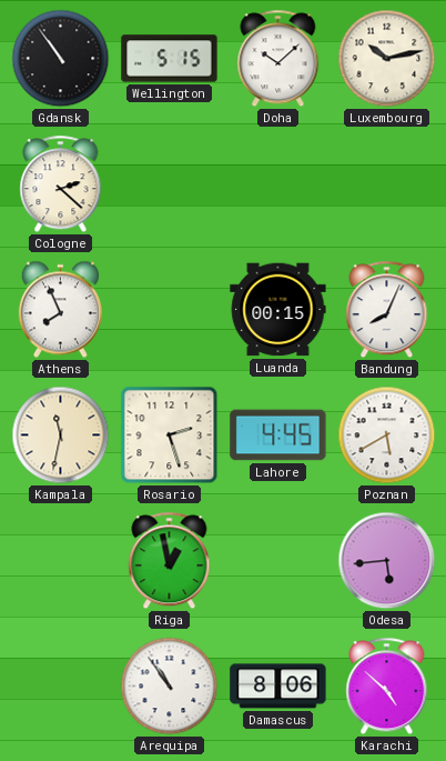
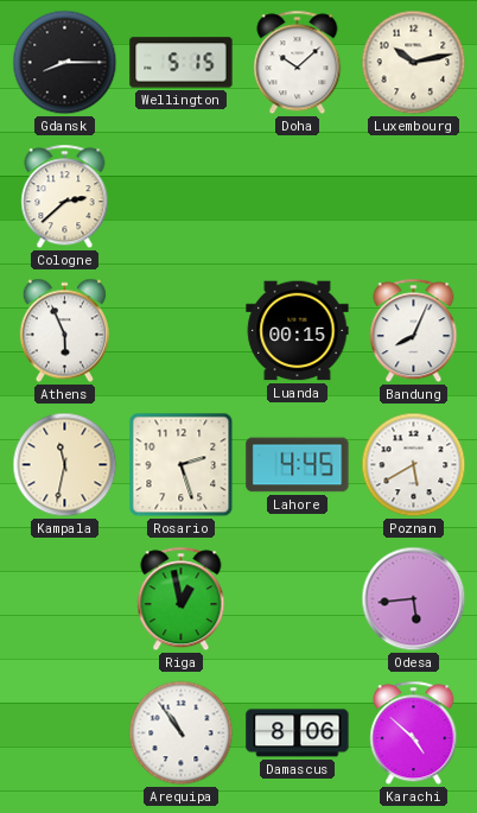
Gdansk: 10:54 -> 8:15
Cologne: 2:22 -> 2:38
Athens: 7:56 -> 5:56
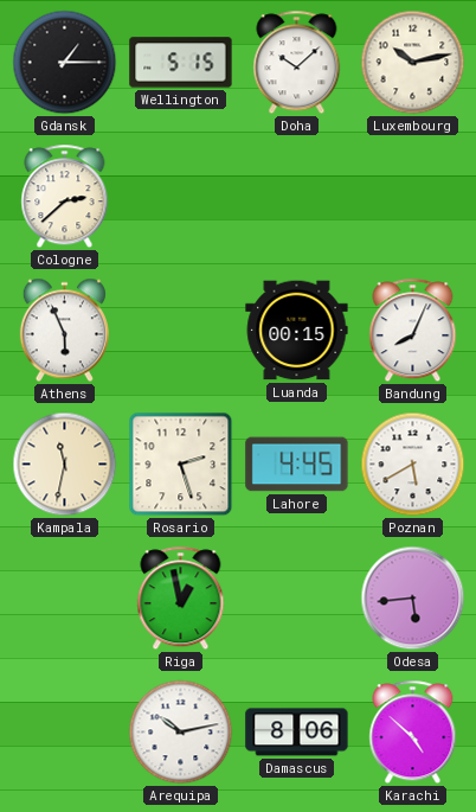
Gdansk: 8:15 -> 1:15
Arequipa: 10:54 -> 10:13
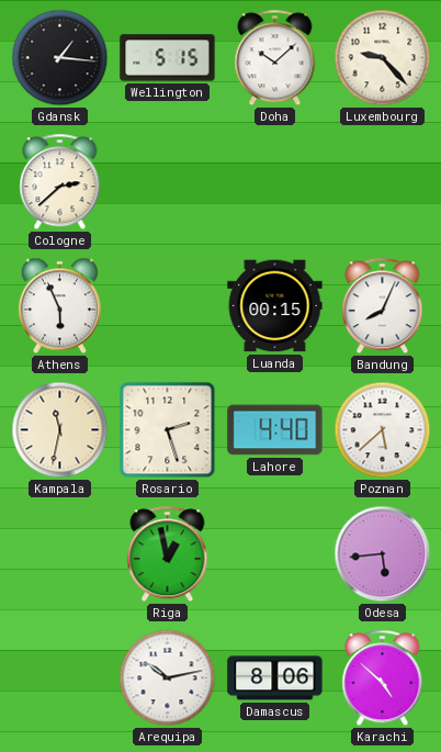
Gdansk: 1:15 -> 1:16
Luxembourg: 10:13 -> 9:23
Lahore: 4:45 -> 4:40
Poznan: 5:40 -> 5:38
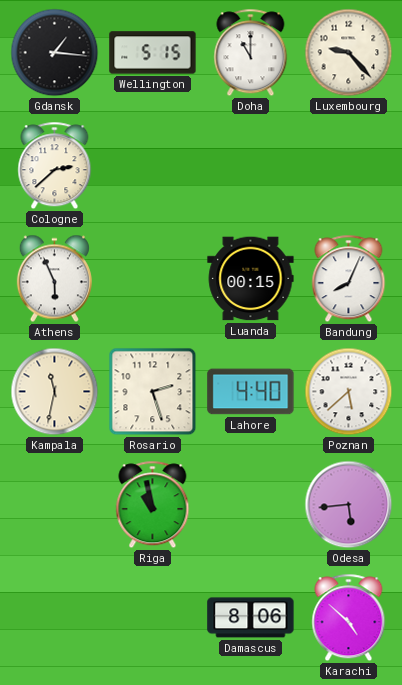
Doha: 10:08 -> 11:00
Riga: 12:58 -> 10:58
Arequipa: 10:13 -> none
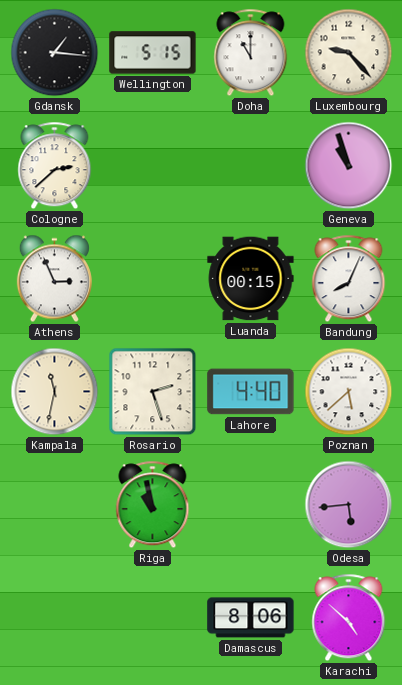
Geneva: none -> 10:57
Athens: 5:56 -> 2:56
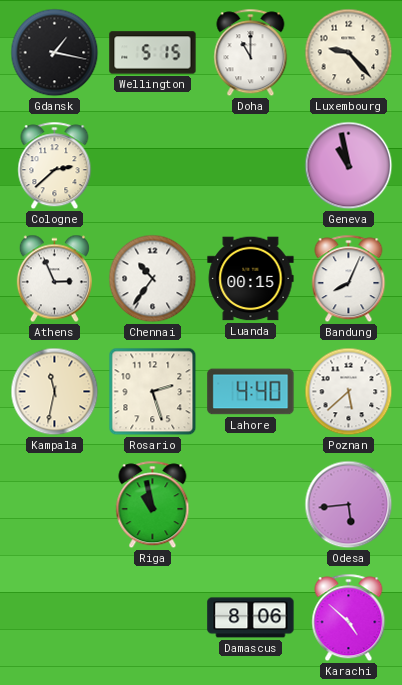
Gdansk: 1:16 -> 1:17
Geneva: 10:57 -> 10:58
Chennai: none -> 10:36
